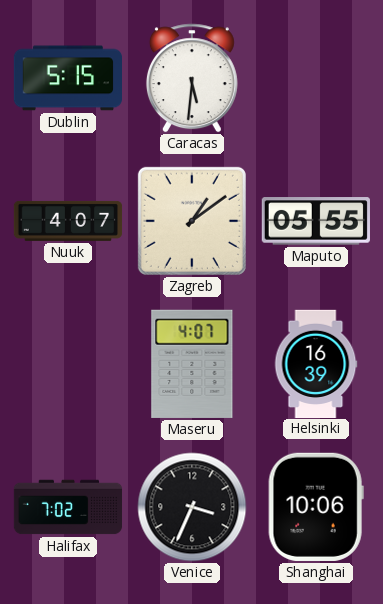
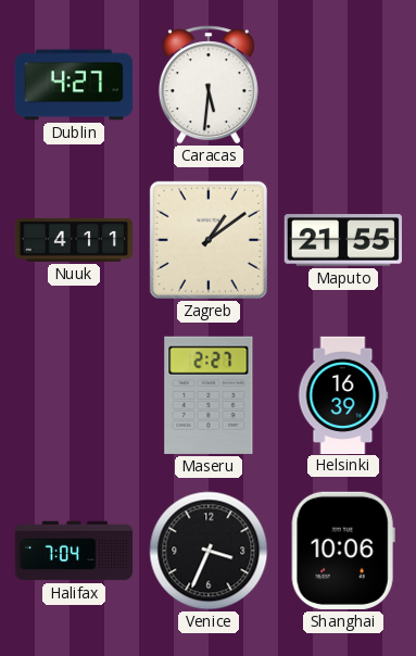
Dublin: 5:15 -> 4:27
Nuuk: 4:07 -> 4:11
Maputo: 05:55 -> 21:55
Maseru: 4:07 -> 2:27
Halifax: 7:02 -> 7:04
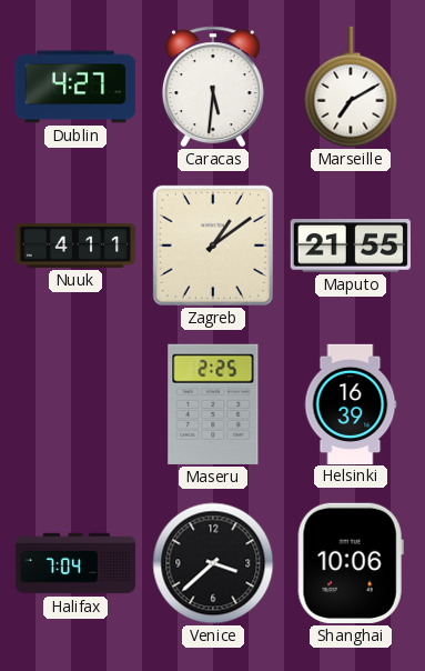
Marseille: none -> 7:10
Maseru: 2:27 -> 2:25
Venice: 3:34 -> 3:38
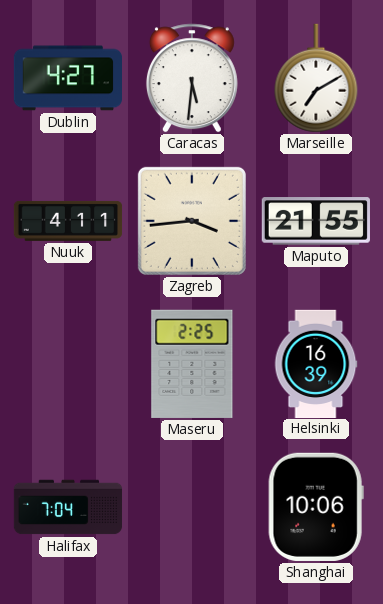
Zagreb: 1:09 -> 3:44
Venice: 3:38 -> none
